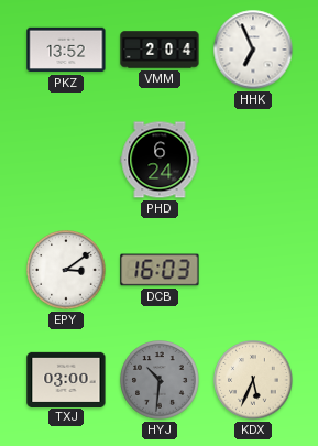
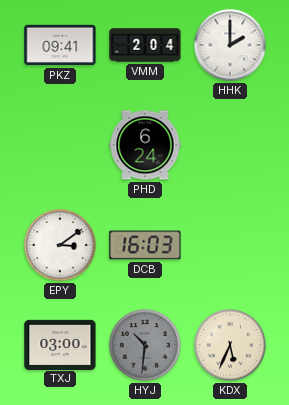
PKZ: 13:52 -> 09:41
HHK: 6:56 -> 2:00
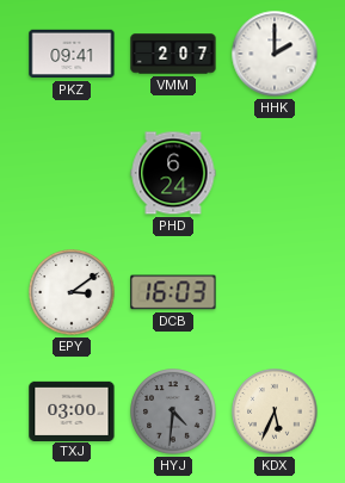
VMM: 2:04 -> 2:07
HYJ: 10:31 -> 4:31
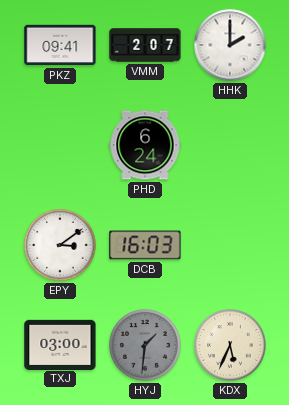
HYJ: 4:31 -> 1:31
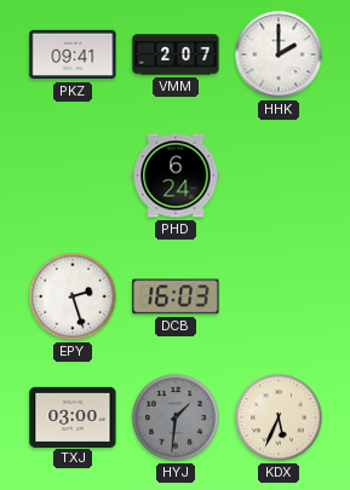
EPY: 3:09 -> 2:27
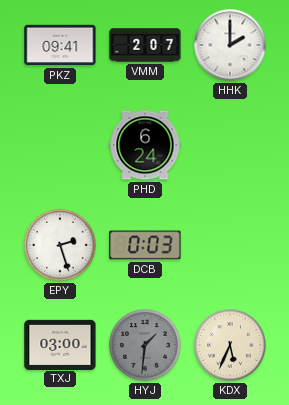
DCB: 16:03 -> 0:03
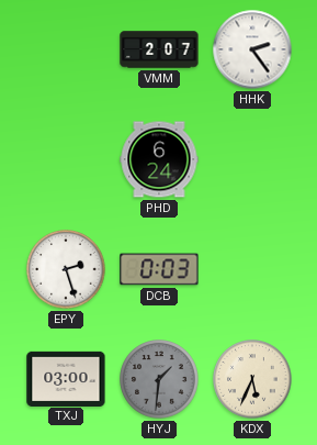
PKZ: 09:41 -> none
HHK: 2:00 -> 2:24
